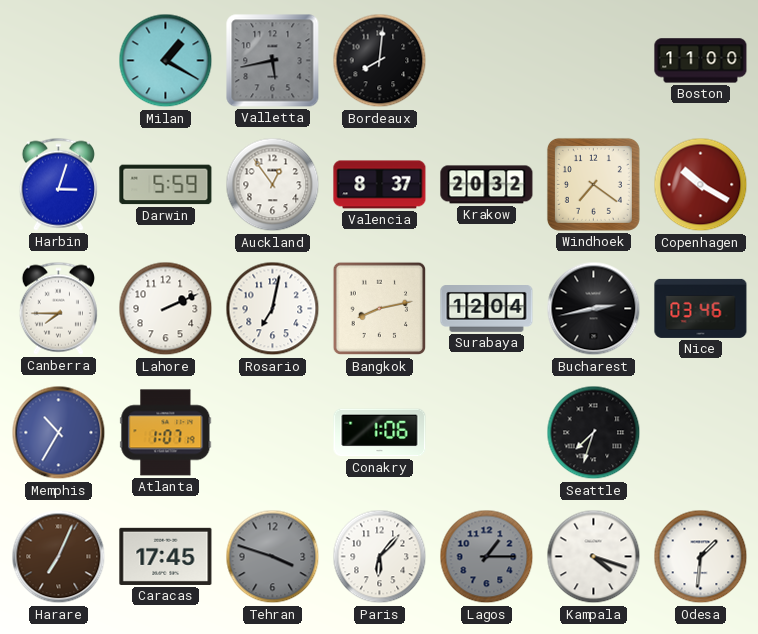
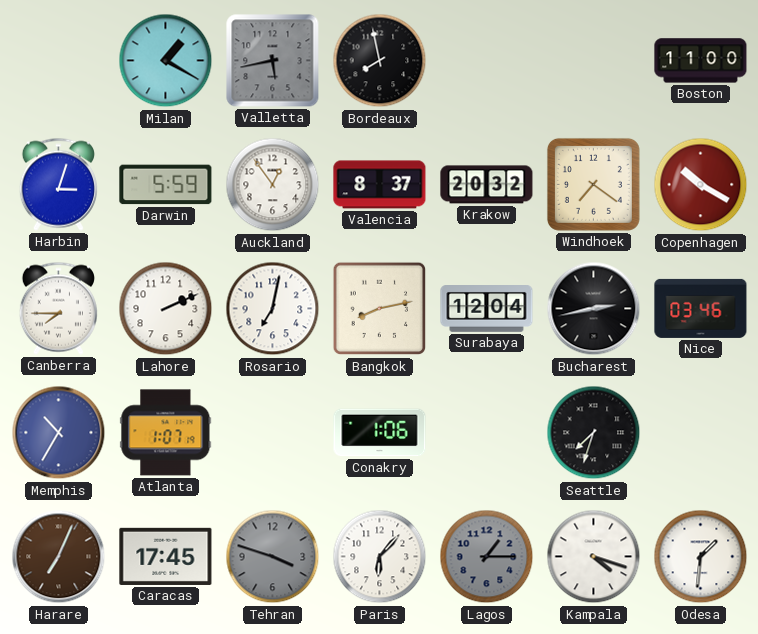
Bordeaux: 8:01 -> 7:58
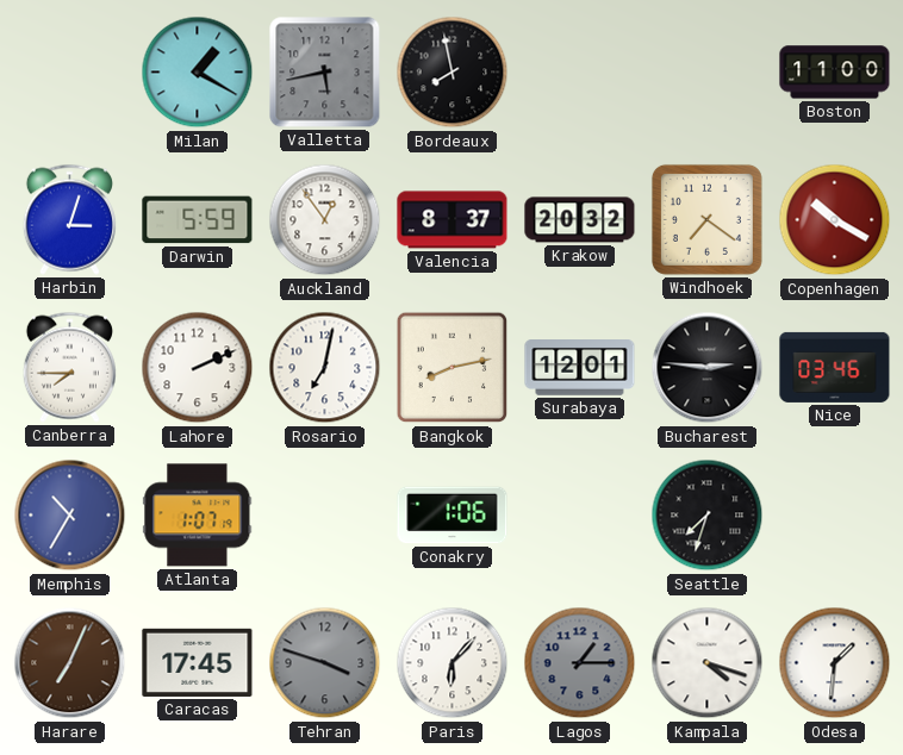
Surabaya: 12:04 -> 12:01
Bucharest: 2:43 -> 2:46
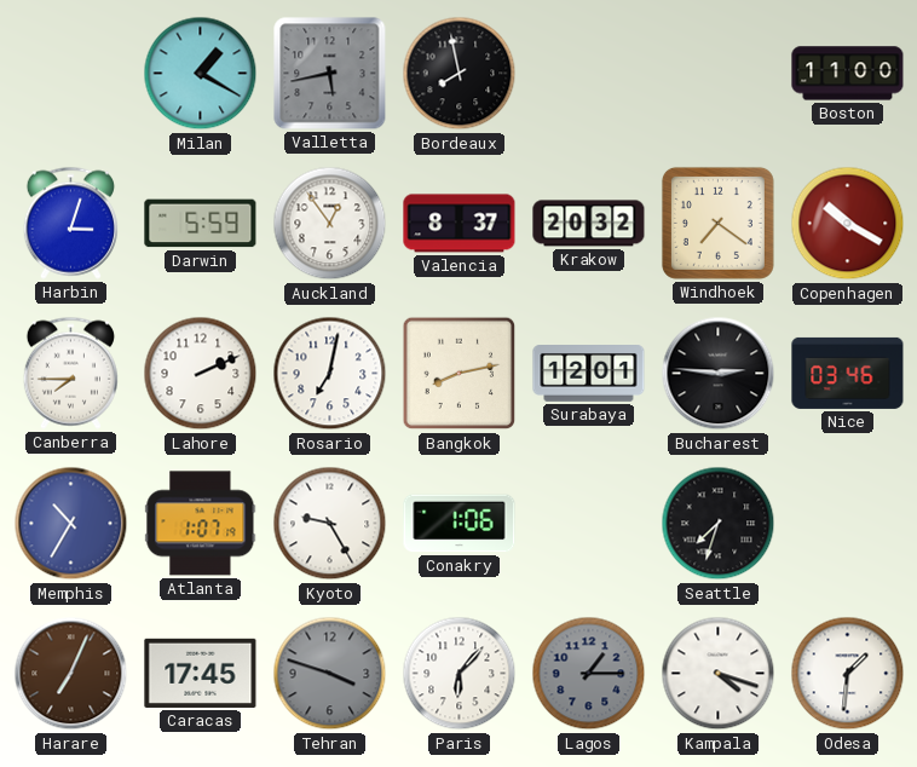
Kyoto: none -> 9:25
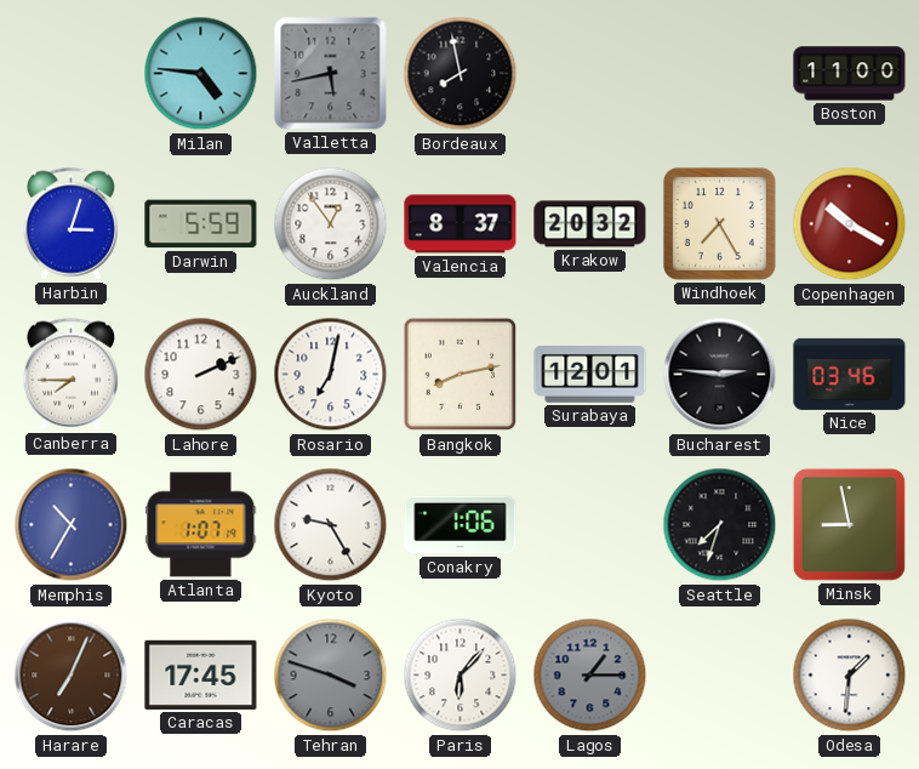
Milan: 1:20 -> 4:46
Windhoek: 7:21 -> 7:25
Minsk: none -> 8:58
Kampala: 4:18 -> none
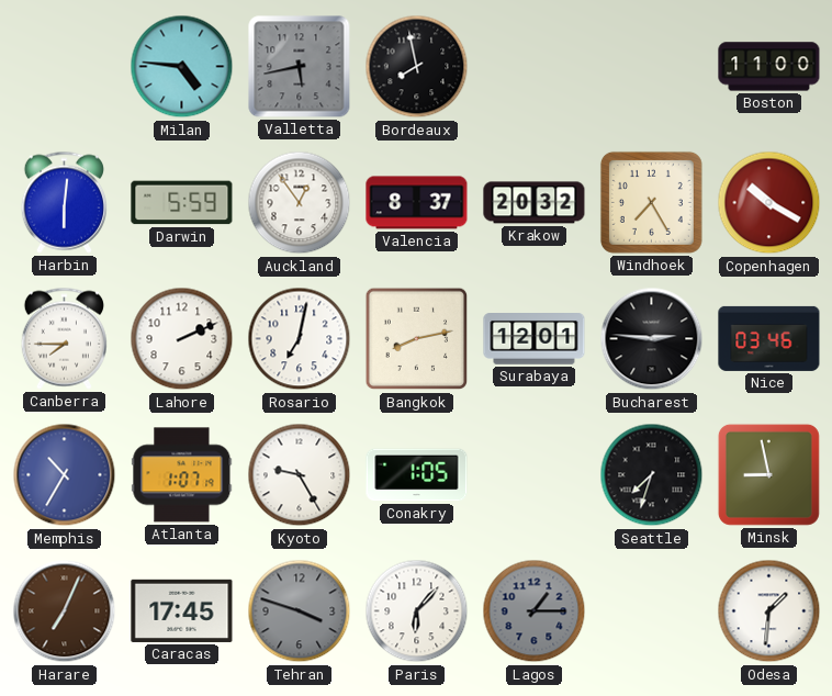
Harbin: 3:03 -> 6:01
Conakry: 1:06 -> 1:05
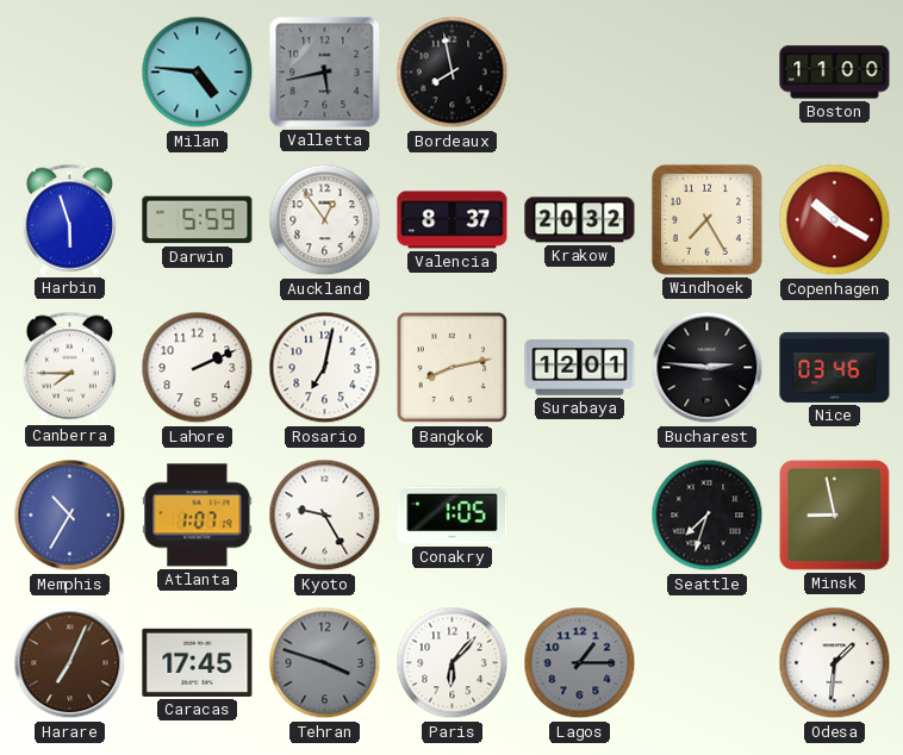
Harbin: 6:01 -> 5:57
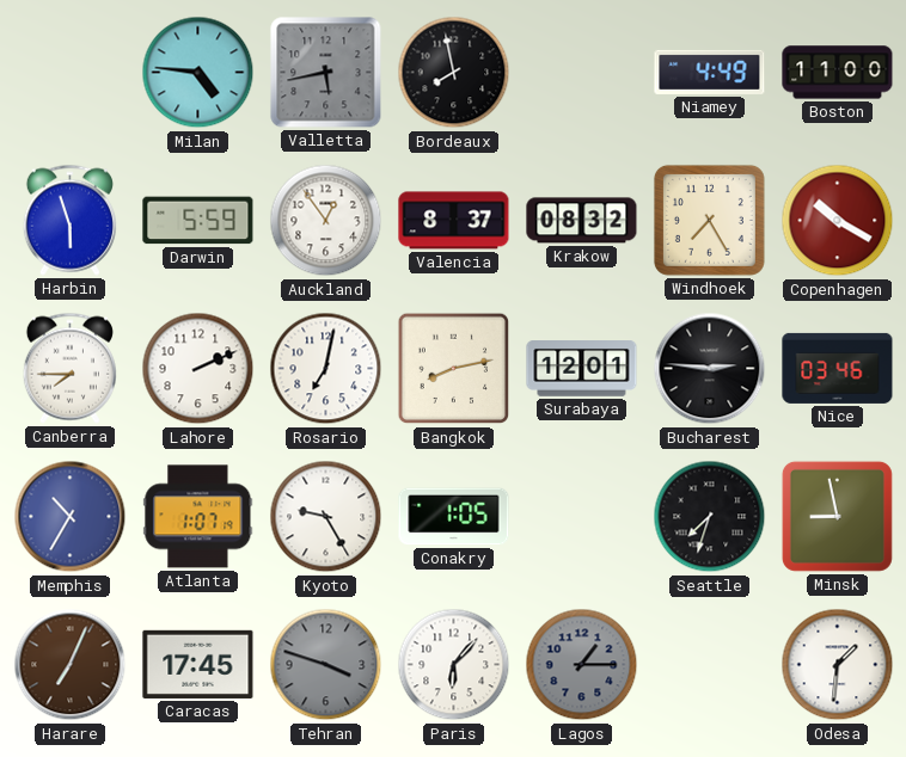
Niamey: none -> 4:49
Krakow: 20:32 -> 08:32
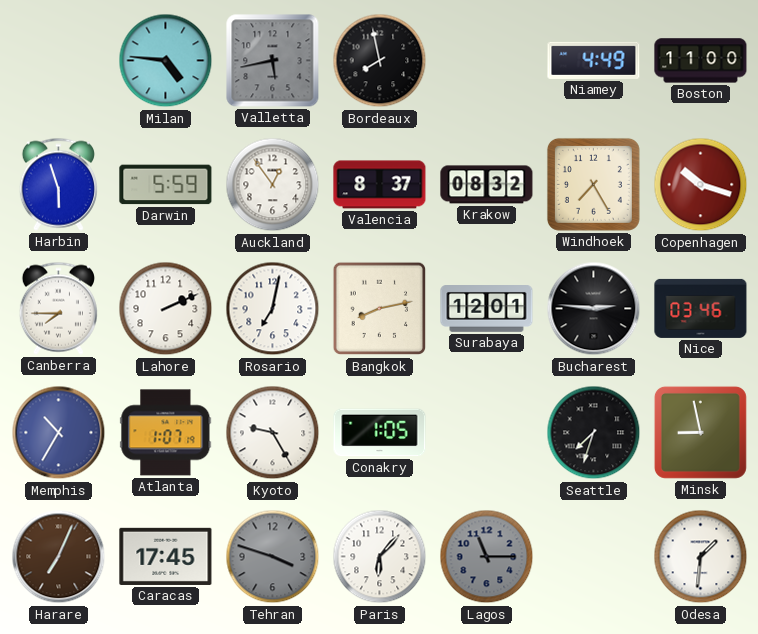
Copenhagen: 10:20 -> 10:18
Lagos: 1:15 -> 11:15
